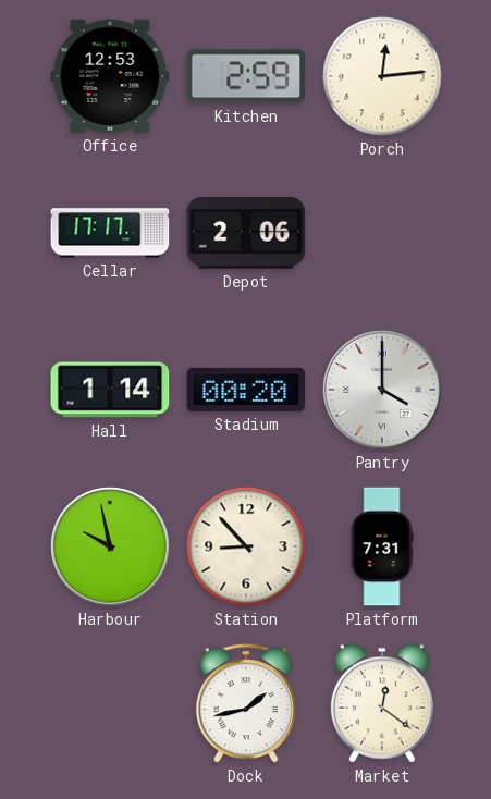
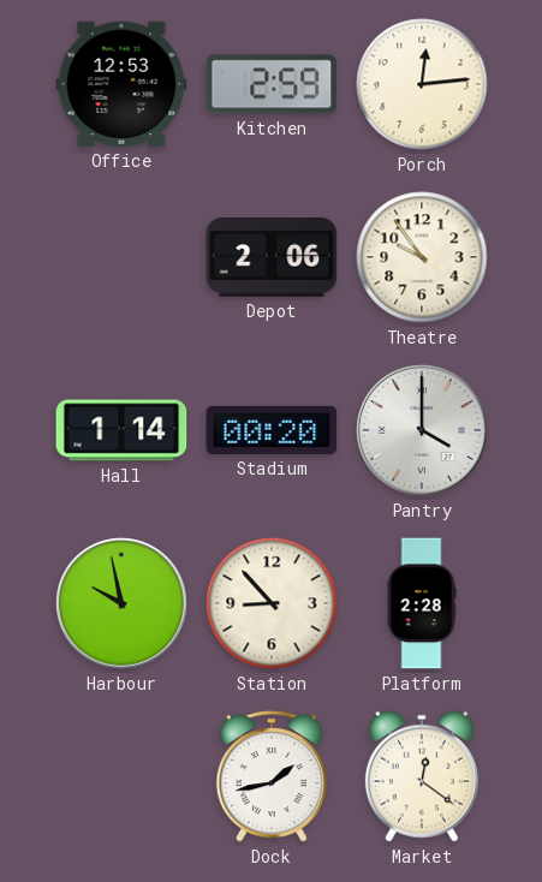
Cellar: 17:17 -> none
Theatre: none -> 9:54
Platform: 7:31 -> 2:28
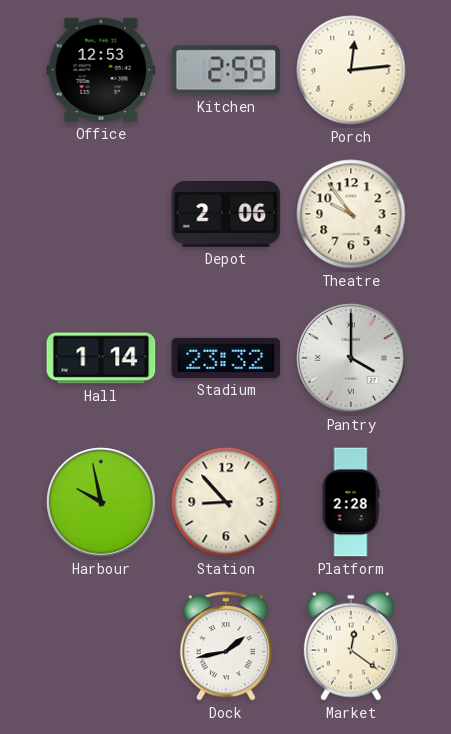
Stadium: 00:20 -> 23:32
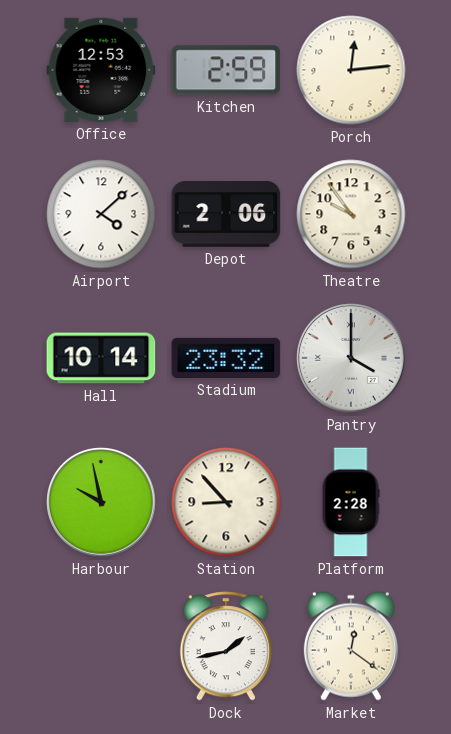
Airport: none -> 4:08
Hall: 1:14 -> 10:14
